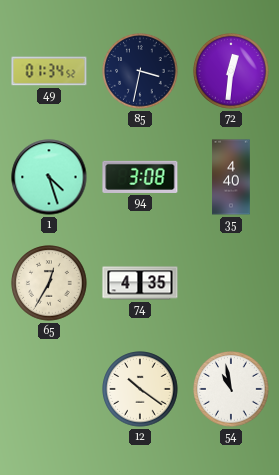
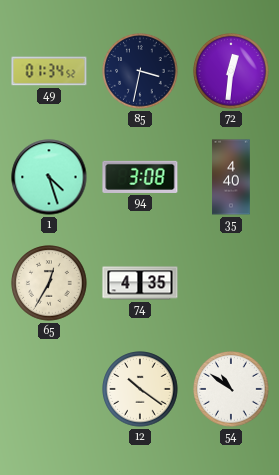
54: 10:58 -> 10:51
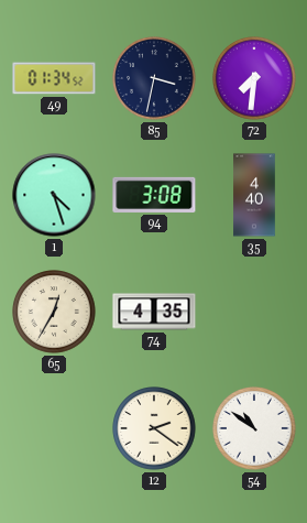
72: 12:31 -> 7:31
12: 10:21 -> 2:21
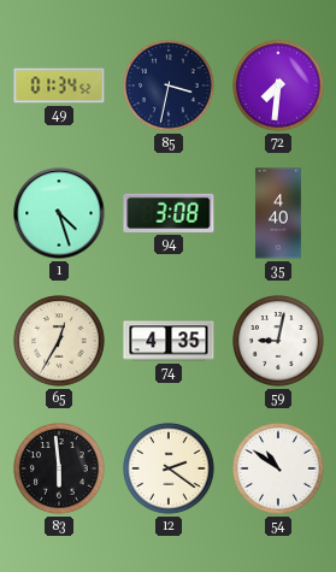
59: none -> 9:02
83: none -> 5:59
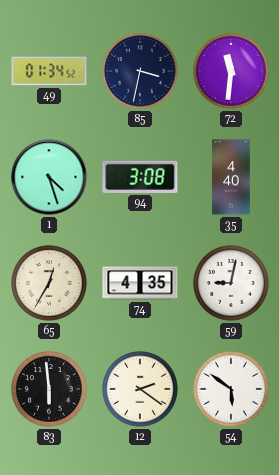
72: 7:31 -> 11:31
54: 10:51 -> 5:51
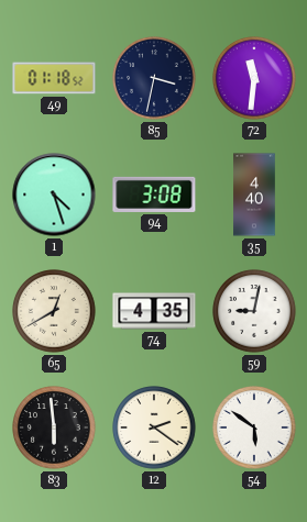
49: 01:34 -> 01:18
65: 12:35 -> 12:40
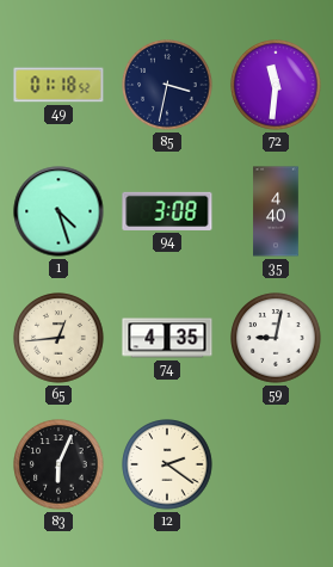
65: 12:40 -> 12:44
83: 5:59 -> 6:04
54: 5:51 -> none
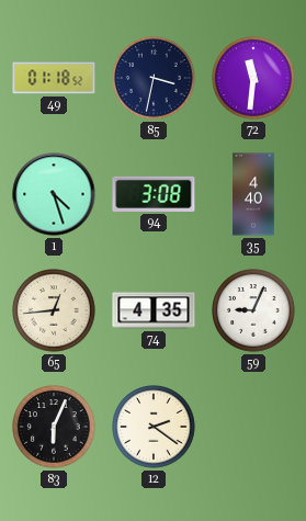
59: 9:02 -> 9:04
